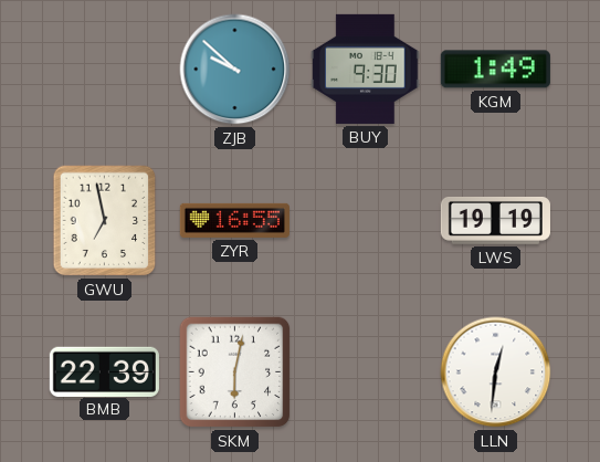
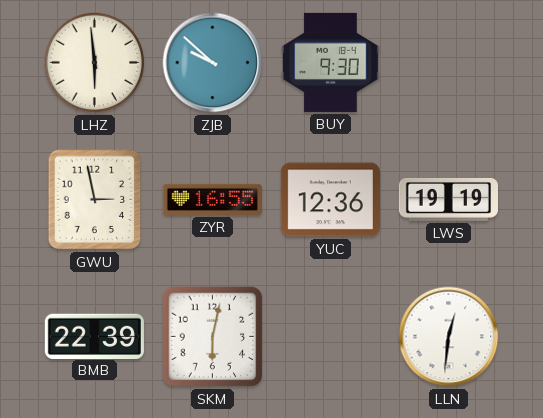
LHZ: none -> 5:59
KGM: 1:49 -> none
GWU: 6:58 -> 2:58
YUC: none -> 12:36
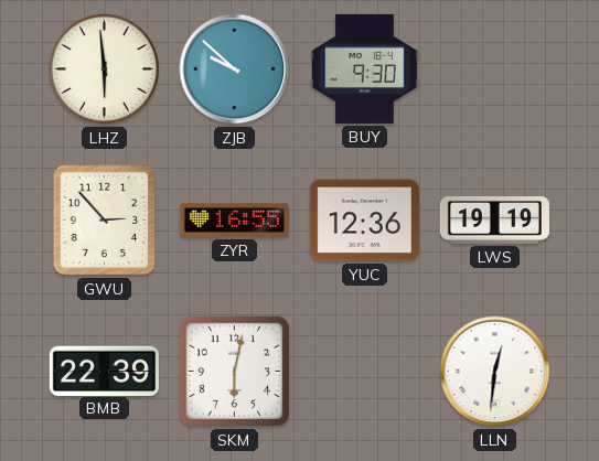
GWU: 2:58 -> 2:53
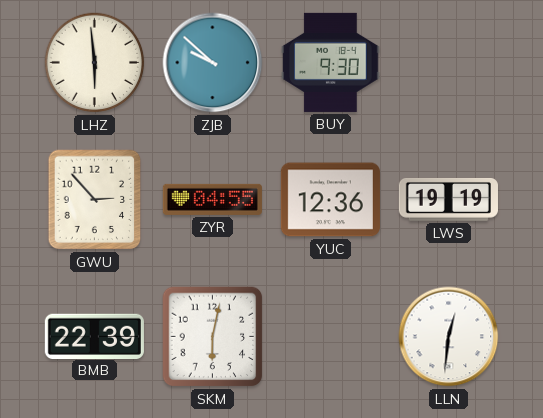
ZYR: 16:55 -> 04:55
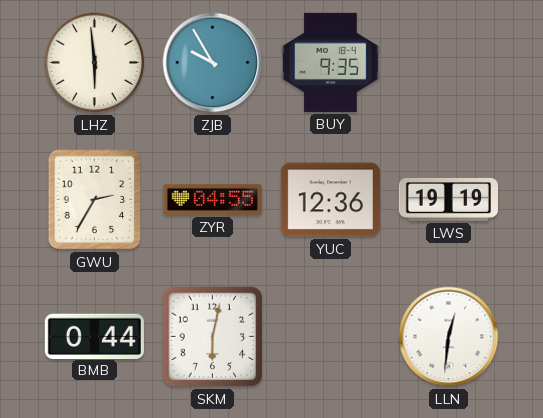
ZJB: 9:52 -> 9:55
BUY: 9:30 -> 9:35
GWU: 2:53 -> 2:35
BMB: 22:39 -> 0:44
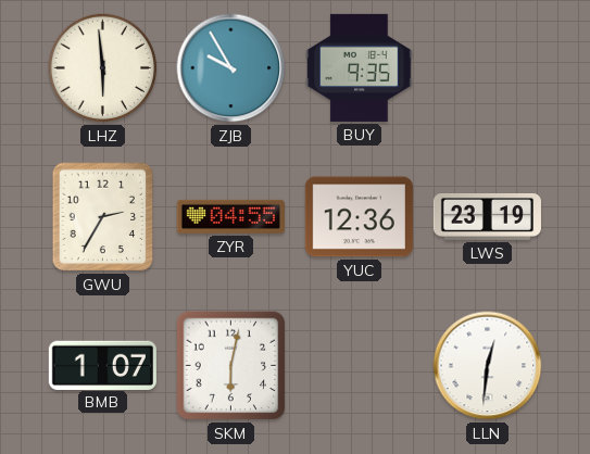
LWS: 19:19 -> 23:19
BMB: 0:44 -> 1:07
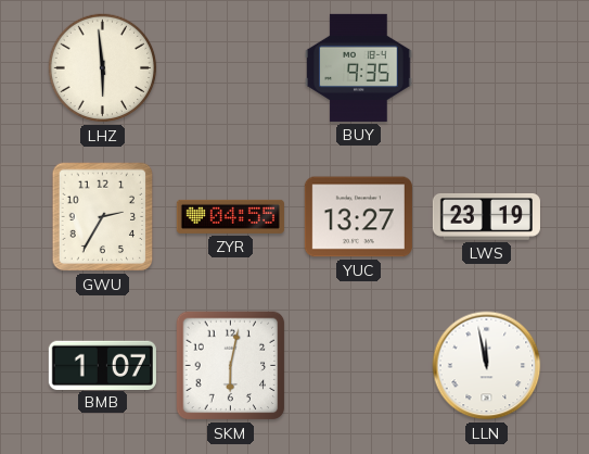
ZJB: 9:55 -> none
YUC: 12:36 -> 13:27
LLN: 12:31 -> 11:58
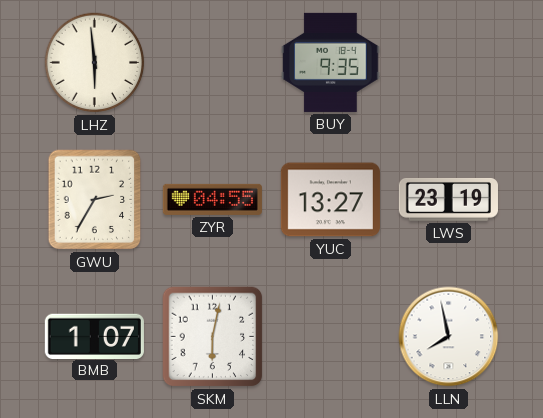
LLN: 11:58 -> 7:58
